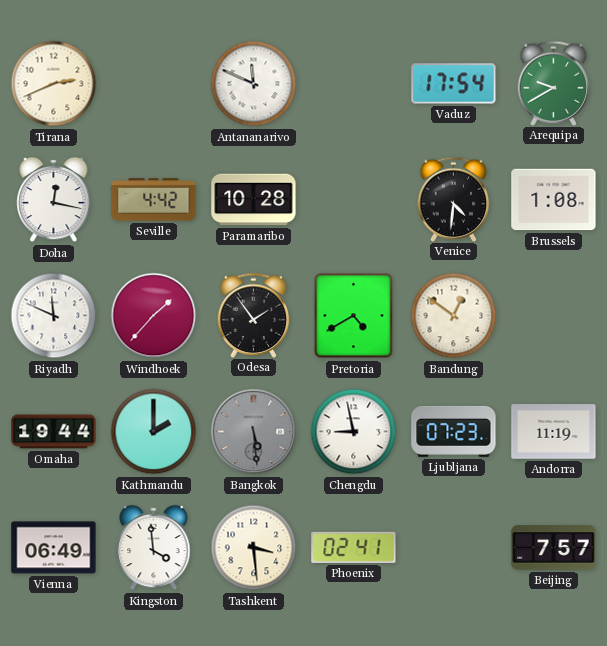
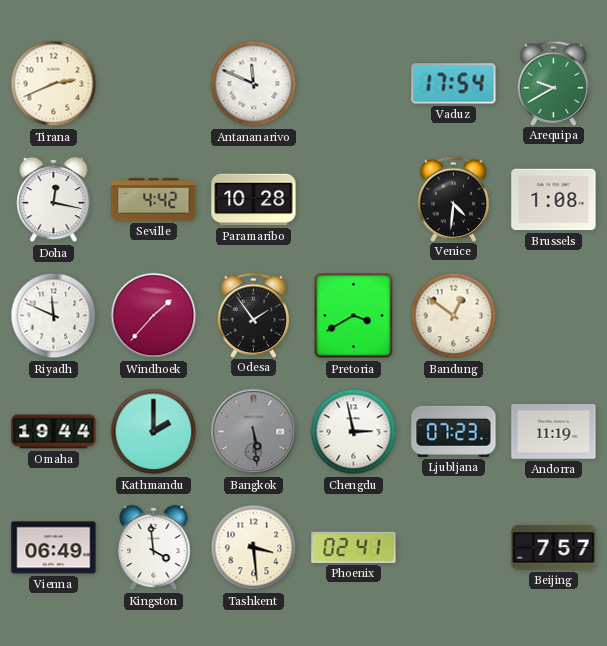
Pretoria: 4:40 -> 3:40
Chengdu: 8:58 -> 2:58
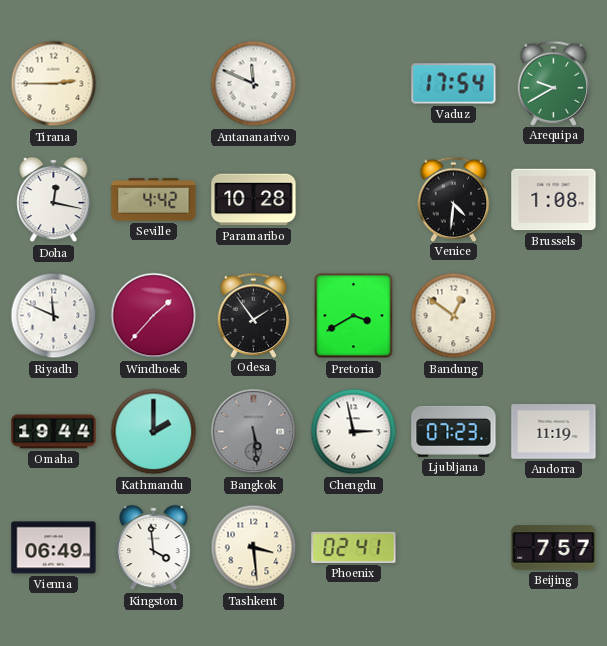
Tirana: 2:41 -> 2:45
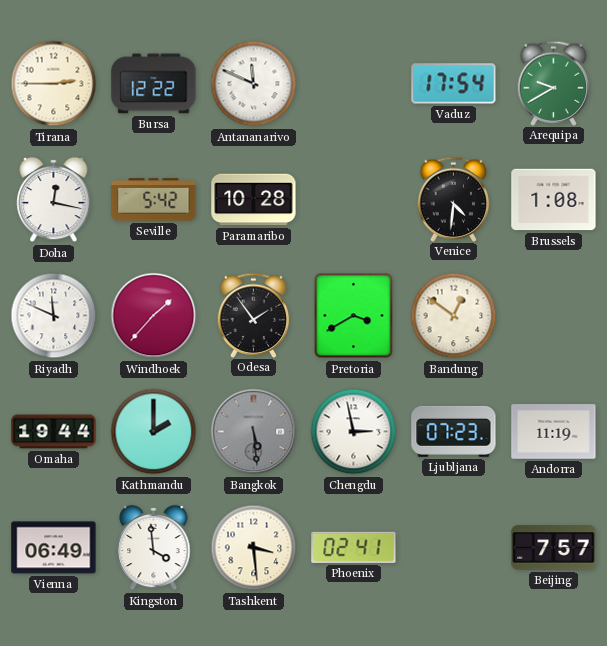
Bursa: none -> 12:22
Seville: 4:42 -> 5:42
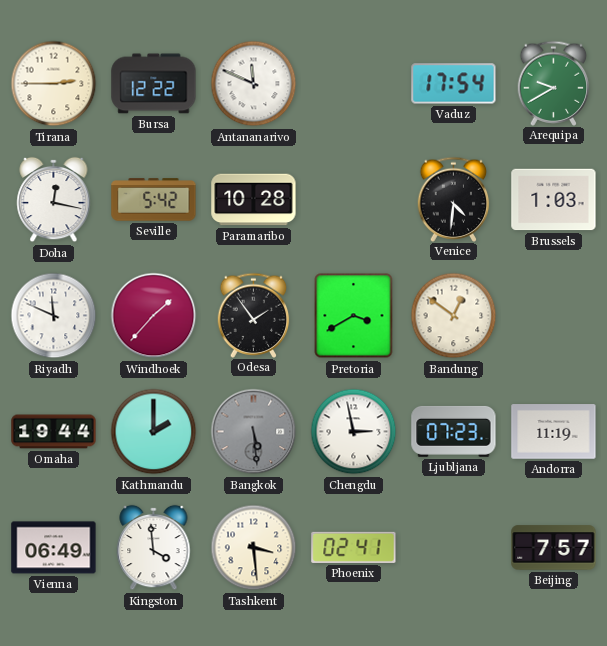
Brussels: 1:08 -> 1:03
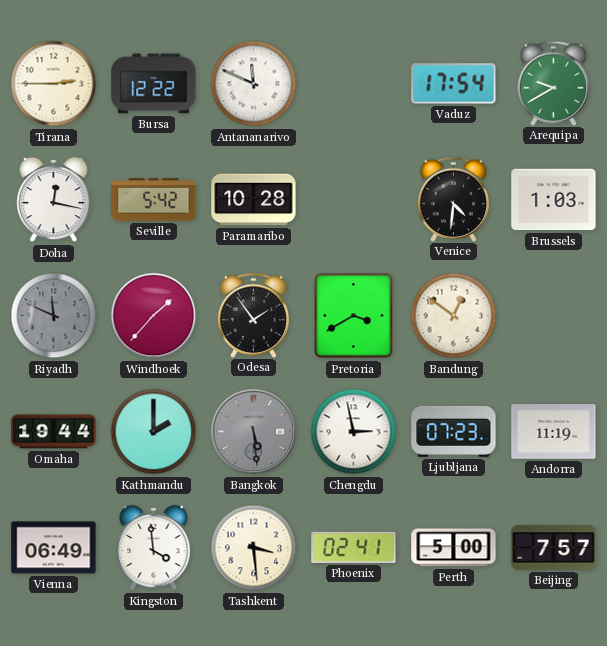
Riyadh dial: white -> grey
Perth: none -> 5:00
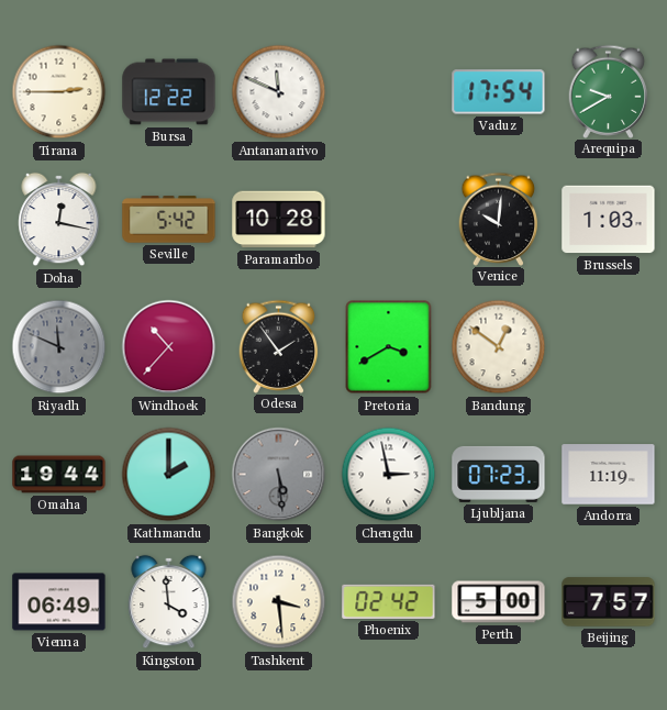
Venice: 4:31 -> 10:01
Windhoek: 1:37 -> 10:37
Phoenix: 02:41 -> 02:42
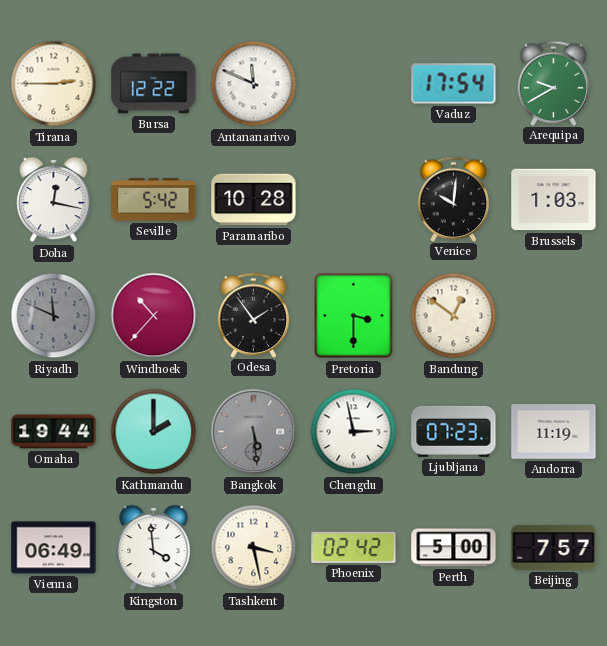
Pretoria: 3:40 -> 3:30
Tashkent: 3:29 -> 3:28
